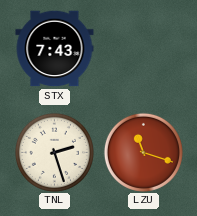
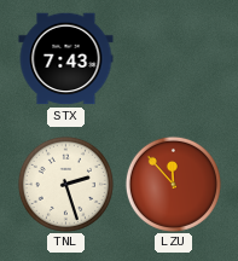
LZU: 11:18 -> 11:53
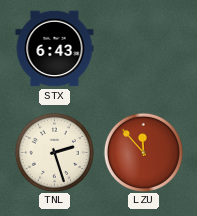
STX: 7:43 -> 6:43
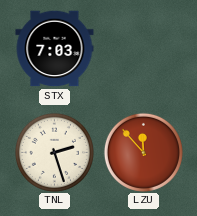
STX: 6:43 -> 7:03
